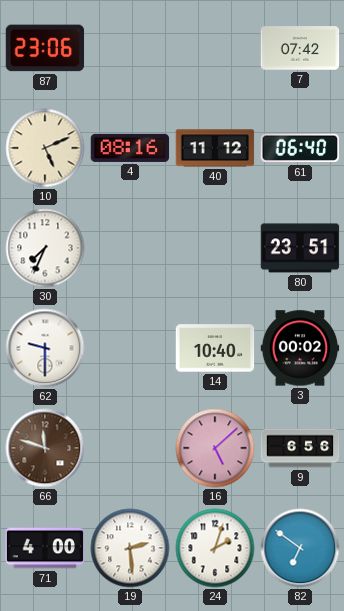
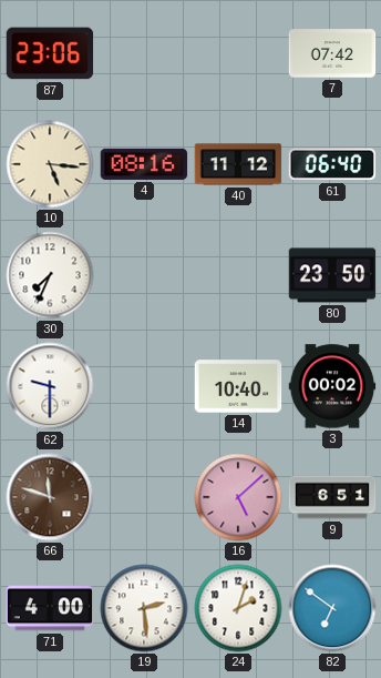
10: 5:11 -> 5:16
80: 23:51 -> 23:50
9: 6:56 -> 6:51
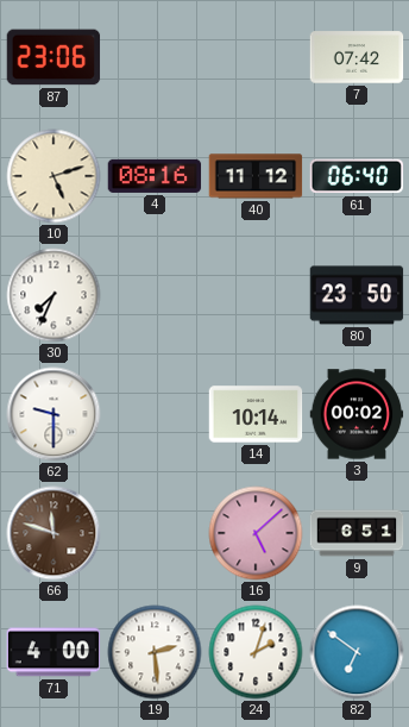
10: 5:16 -> 5:12
14: 10:40 -> 10:14
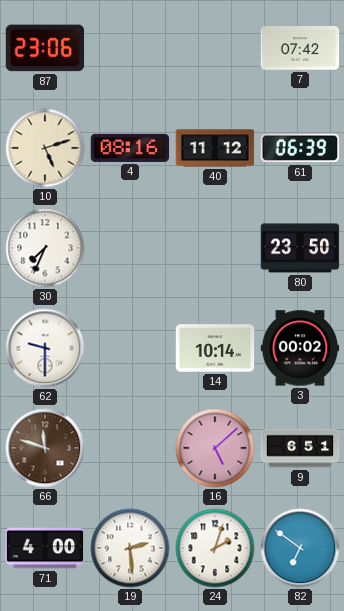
61: 06:40 -> 06:39
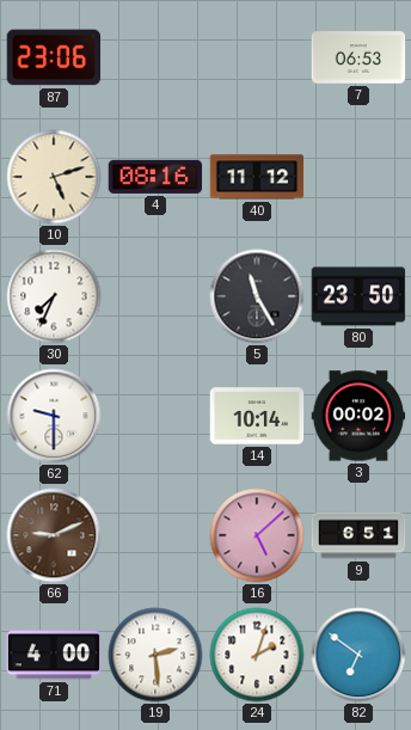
7: 07:42 -> 06:53
61: 06:39 -> none
5: none -> 11:25
66: 11:48 -> 9:11
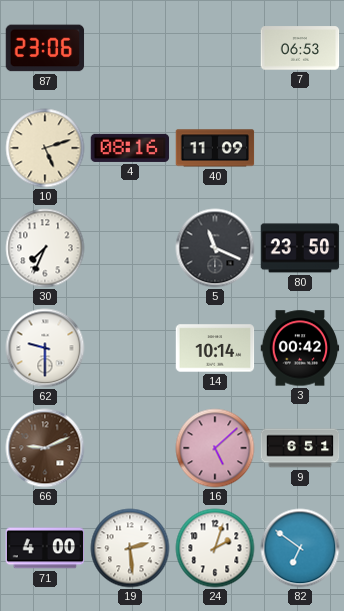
40: 11:12 -> 11:09
5: 11:25 -> 11:19
3: 00:02 -> 00:42
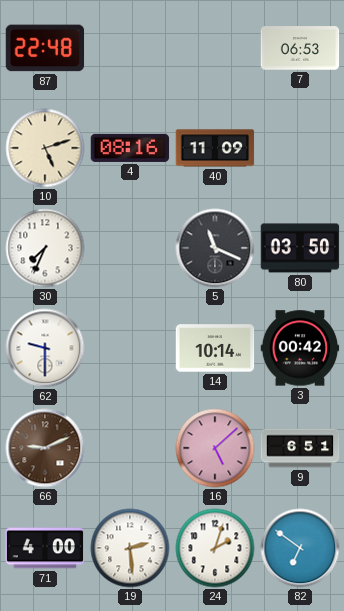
87: 23:06 -> 22:48
80: 23:50 -> 03:50
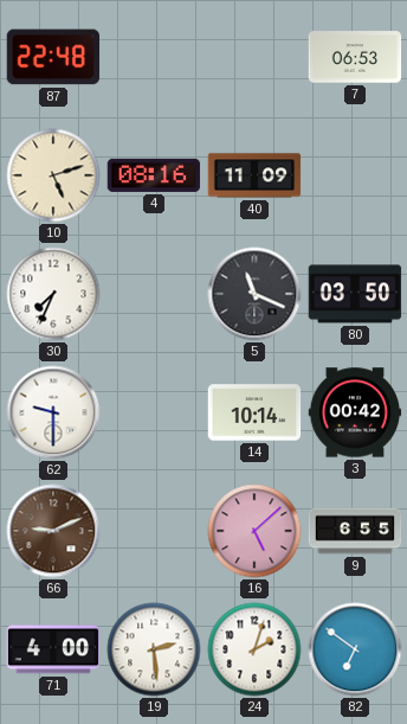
9: 6:51 -> 6:55
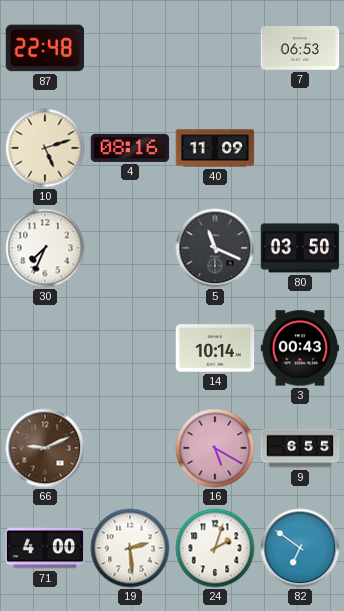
62: 9:30 -> none
3: 00:42 -> 00:43
16: 5:08 -> 5:20
